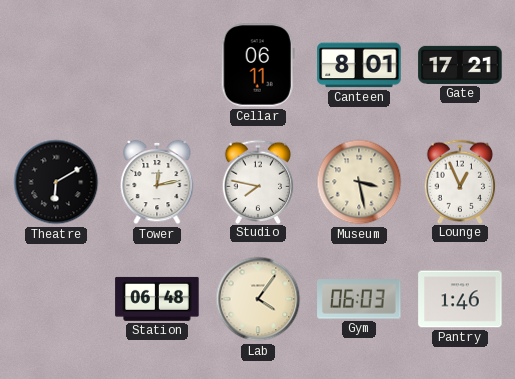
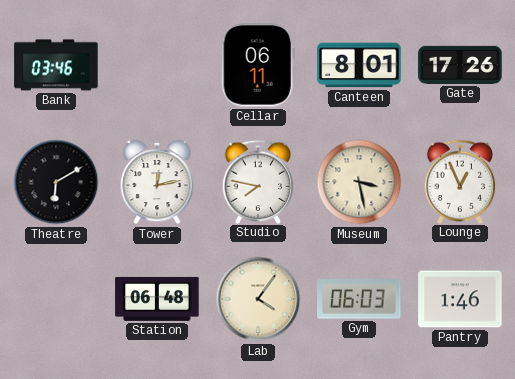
Bank: none -> 03:46
Gate: 17:21 -> 17:26
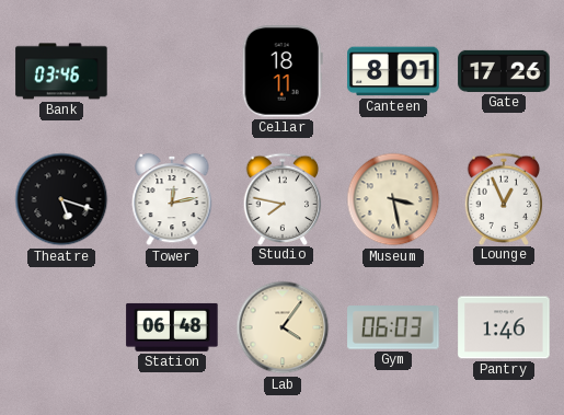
Cellar: 06:11 -> 18:11
Theatre: 6:10 -> 5:18
